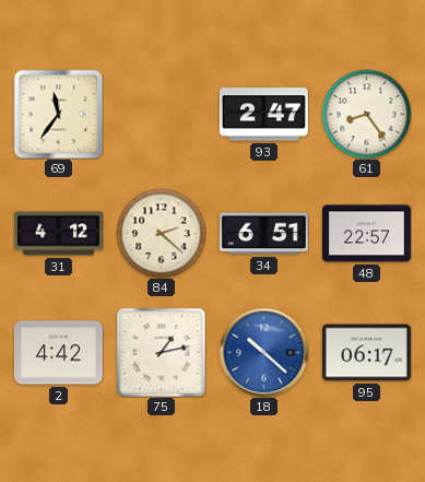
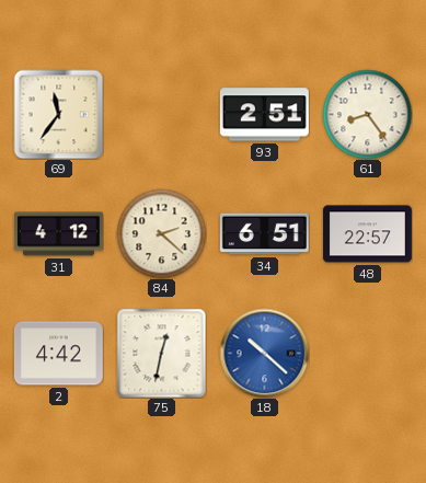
93: 2:47 -> 2:51
75: 1:13 -> 12:32
95: 06:17 -> none
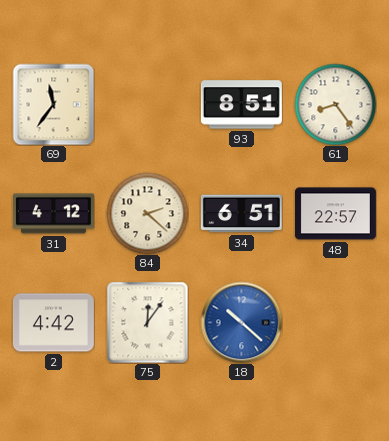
93: 2:51 -> 8:51
75: 12:32 -> 12:06
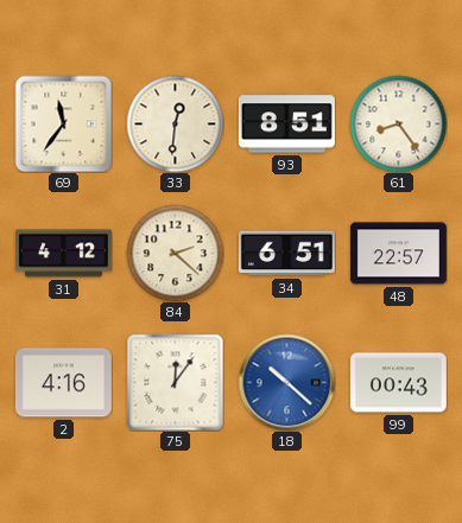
33: none -> 12:31
2: 4:42 -> 4:16
99: none -> 00:43
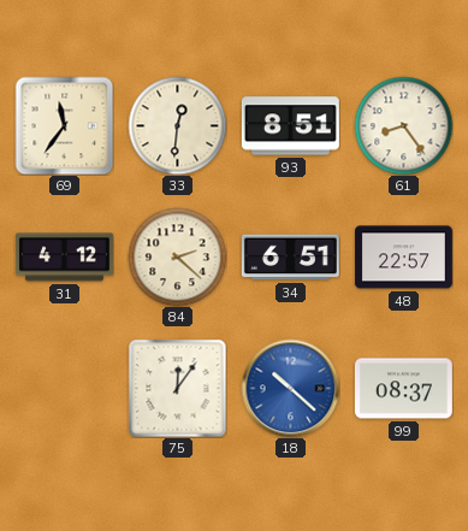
2: 4:16 -> none
99: 00:43 -> 08:37
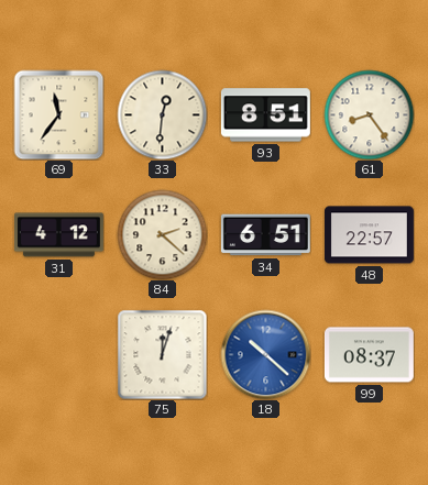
75: 12:06 -> 12:03
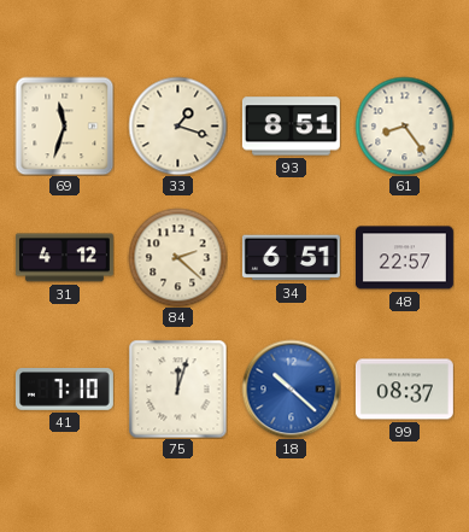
69: 11:36 -> 11:33
33: 12:31 -> 1:18
41: none -> 7:10
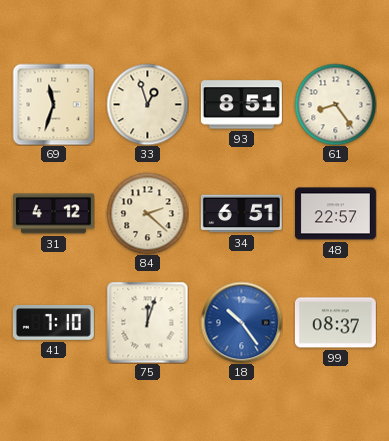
33: 1:18 -> 12:57
18: 10:22 -> 10:24
